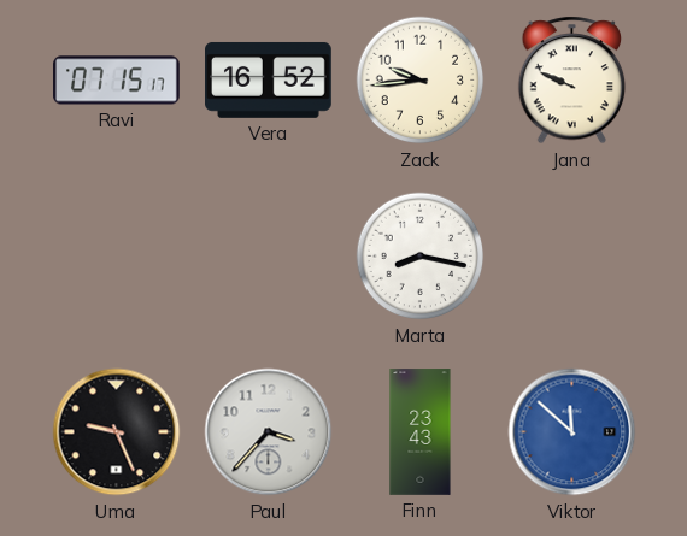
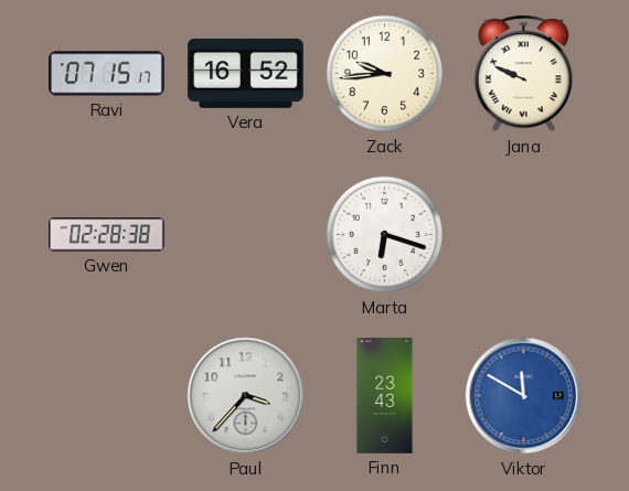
Gwen: none -> 02:28
Marta: 8:17 -> 6:18
Uma: 9:26 -> none
Viktor: 11:52 -> 11:50
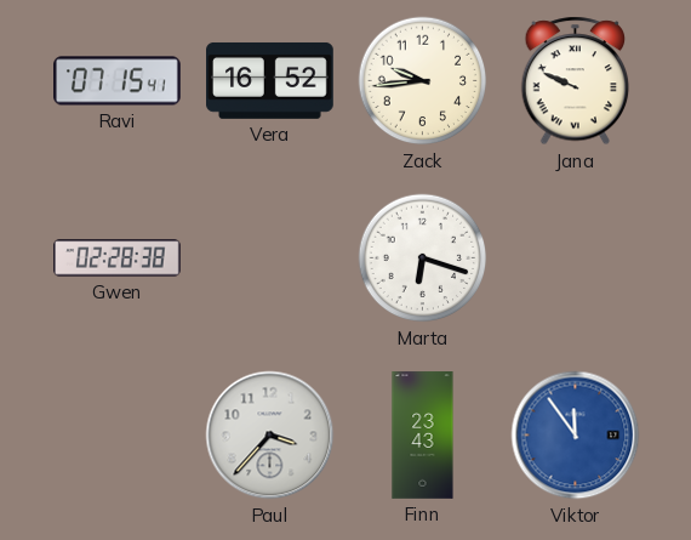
Ravi: 07:15:17 -> 07:15:41
Viktor: 11:50 -> 11:54
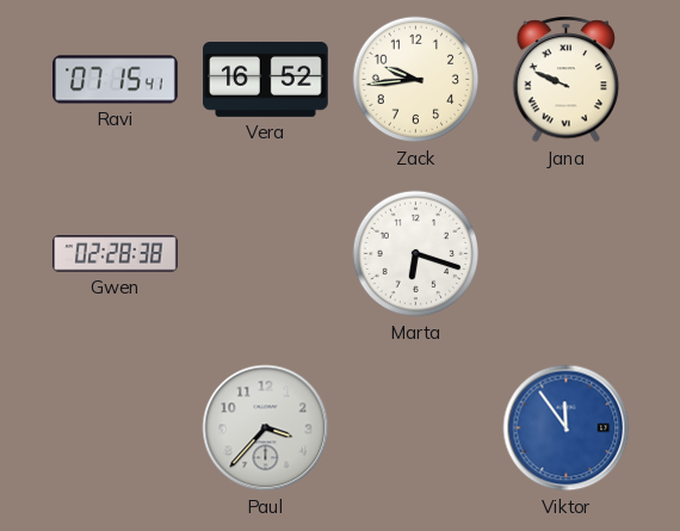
Finn: 23:43 -> none
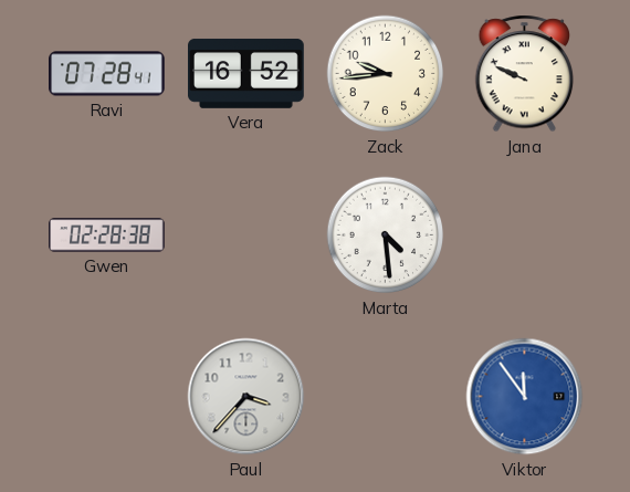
Ravi: 07:15 -> 07:28
Marta: 6:18 -> 4:29
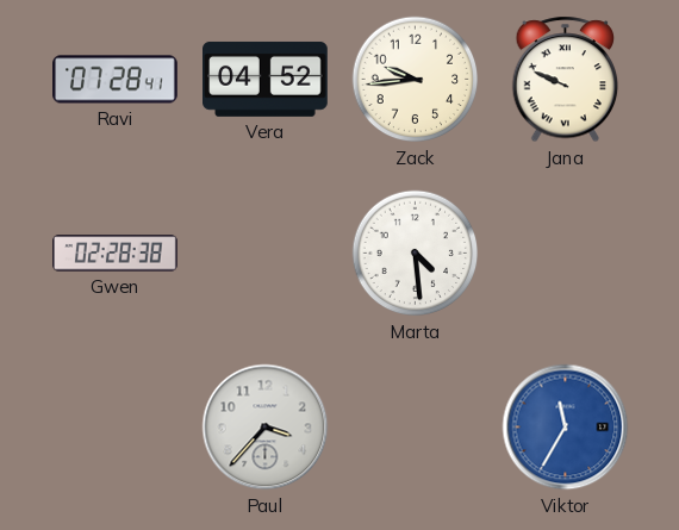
Vera: 16:52 -> 04:52
Viktor: 11:54 -> 11:35
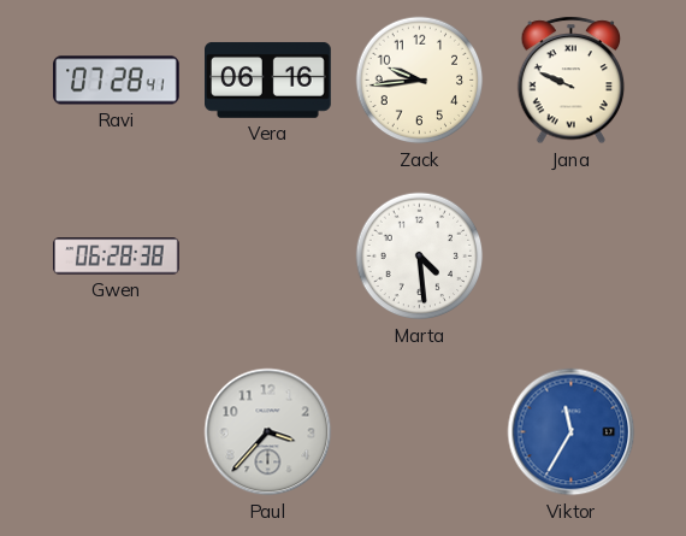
Vera: 04:52 -> 06:16
Gwen: 02:28 -> 06:28
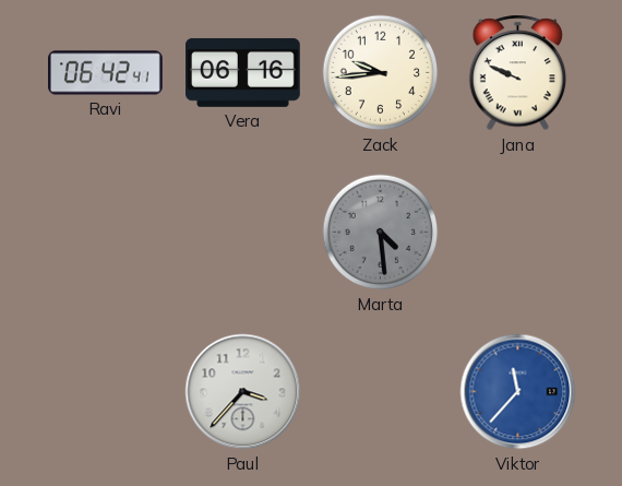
Ravi: 07:28 -> 06:42
Gwen: 06:28 -> none
Marta dial: white -> grey
Viktor: 11:35 -> 11:37
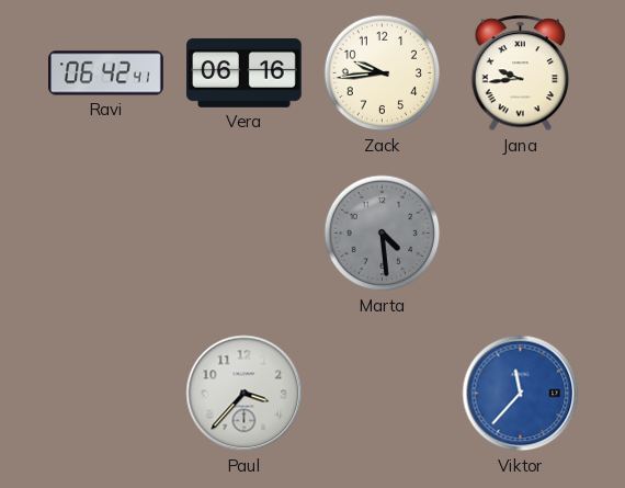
Jana: 9:49 -> 9:44
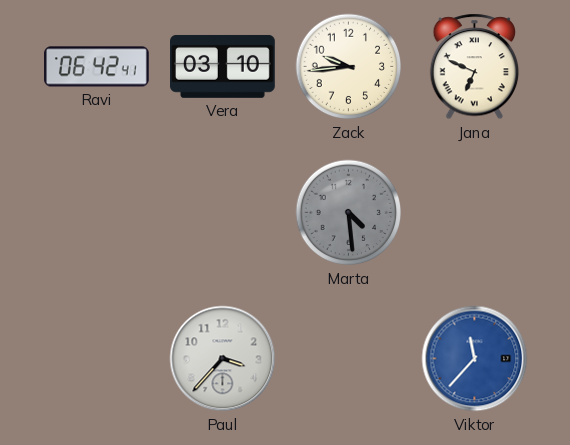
Vera: 06:16 -> 03:10
Jana: 9:44 -> 6:49
